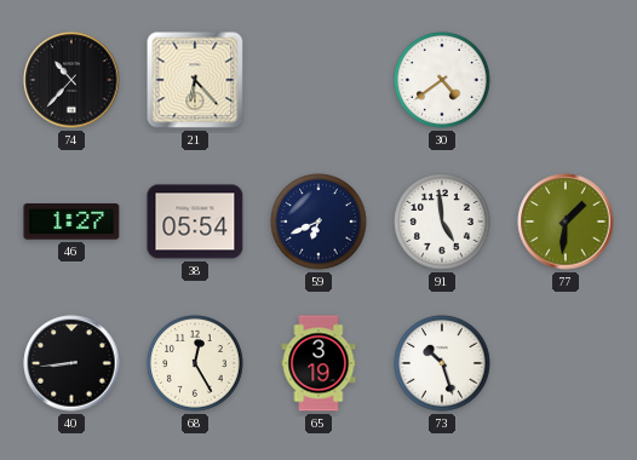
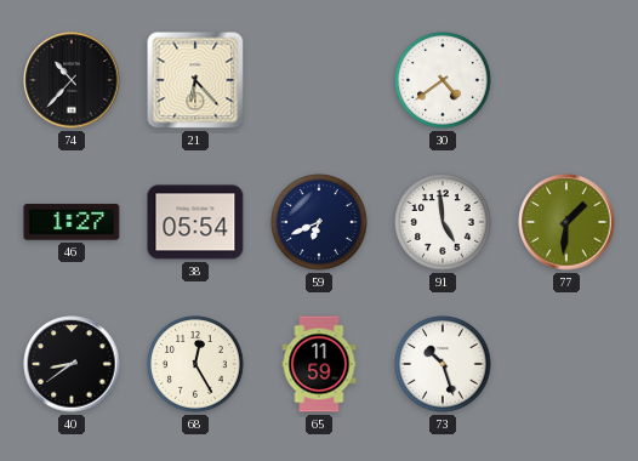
40: 8:44 -> 8:39
65: 3:19 -> 11:59
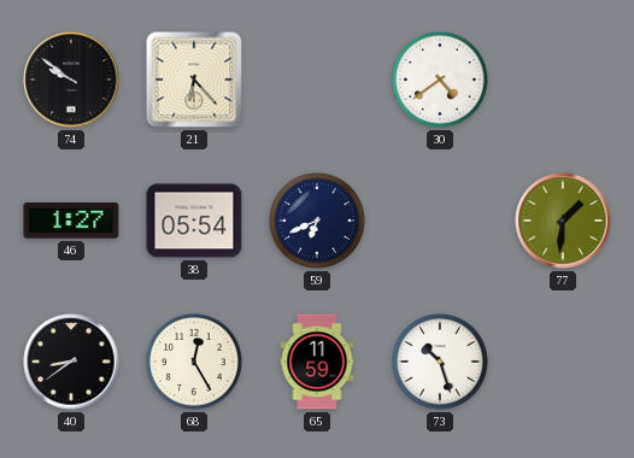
74: 10:37 -> 9:51
91: 4:59 -> none
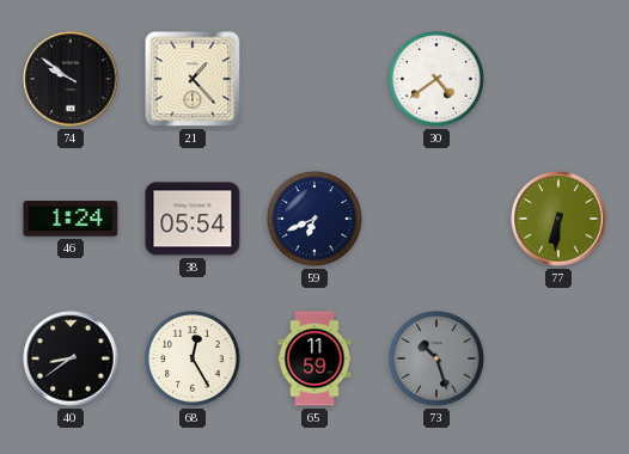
21: 6:23 -> 1:23
46: 1:27 -> 1:24
77: 1:31 -> 6:31
73 dial: white -> grey
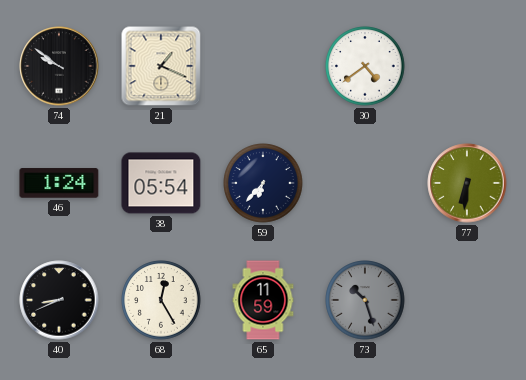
21: 1:23 -> 1:19
59: 6:41 -> 6:37
40: 8:39 -> 8:41
